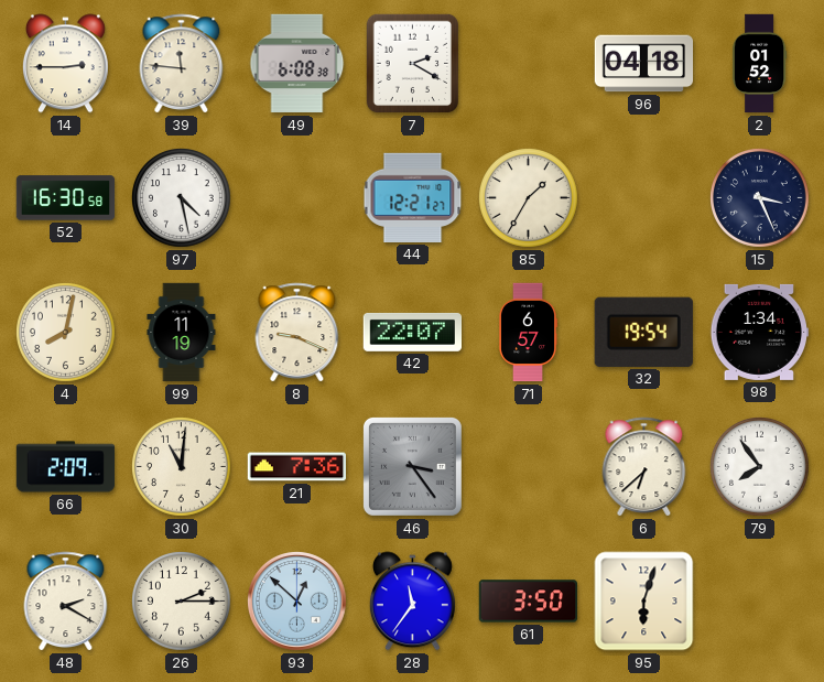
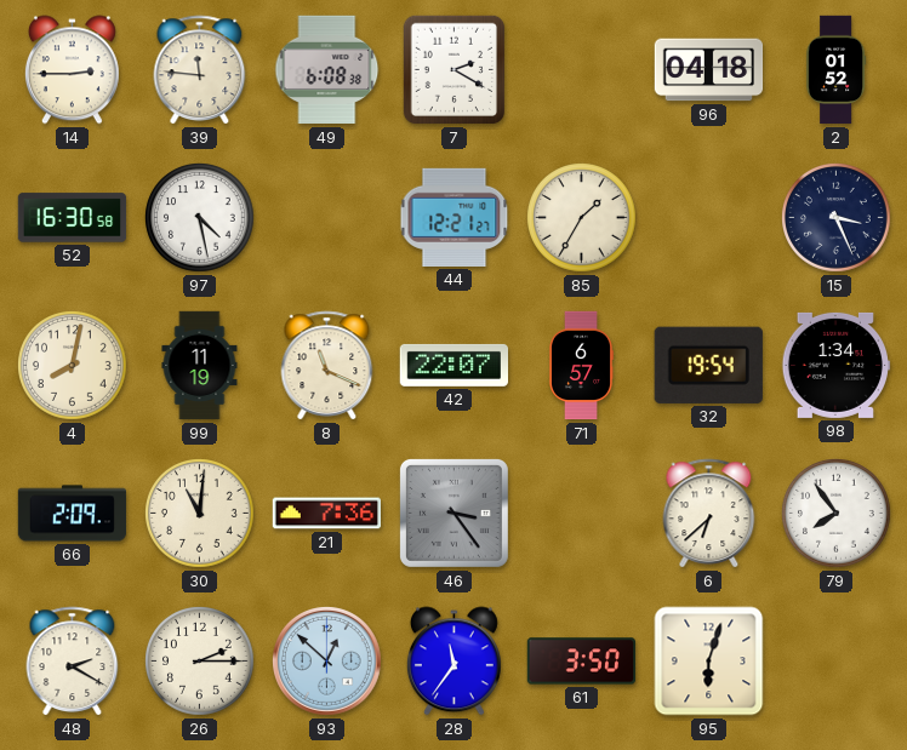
8: 9:19 -> 11:19
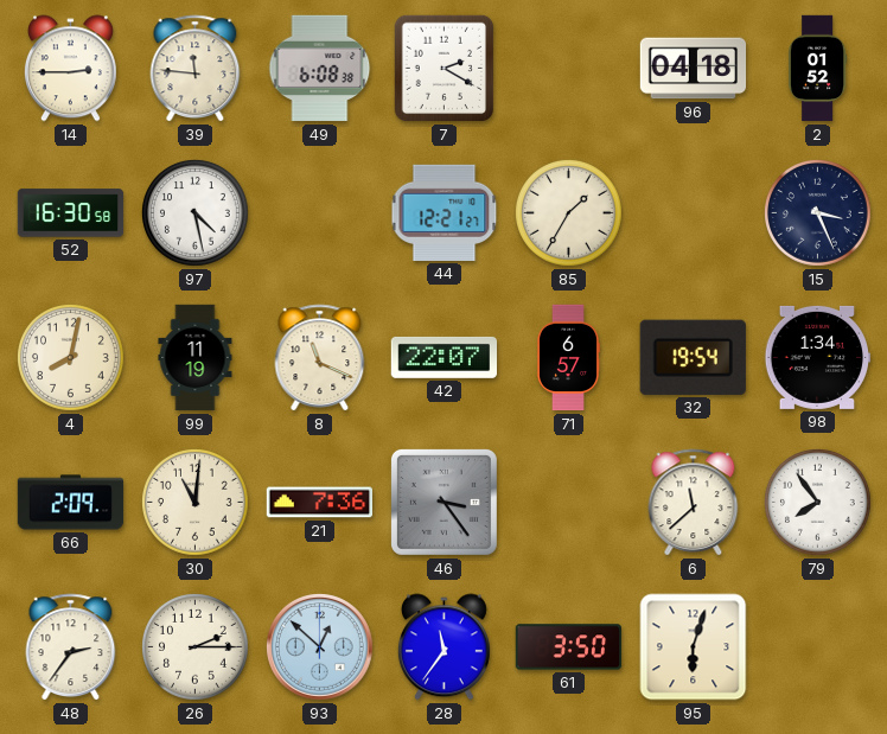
6: 6:38 -> 11:38
48: 2:20 -> 2:36
